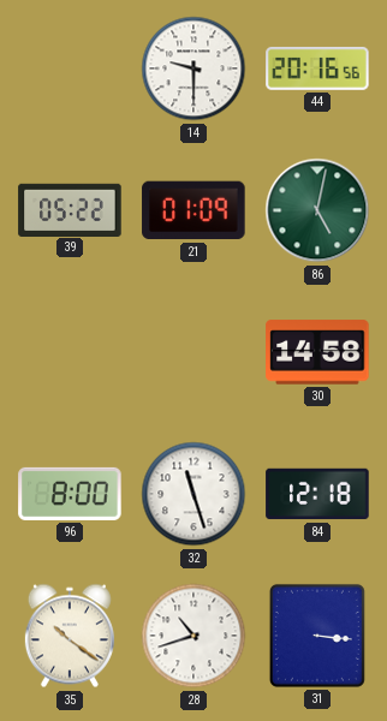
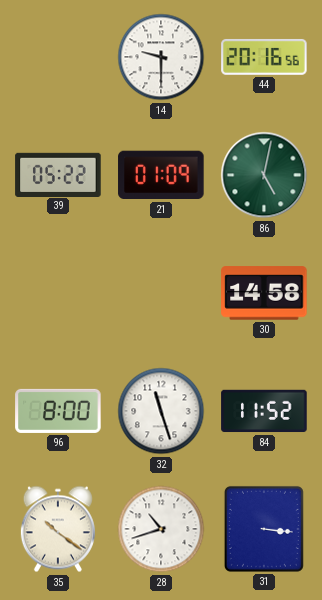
84: 12:18 -> 11:52
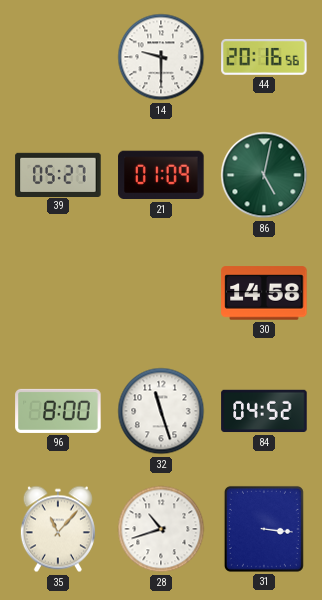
39: 05:22 -> 05:27
84: 11:52 -> 04:52
35: 10:21 -> 11:07
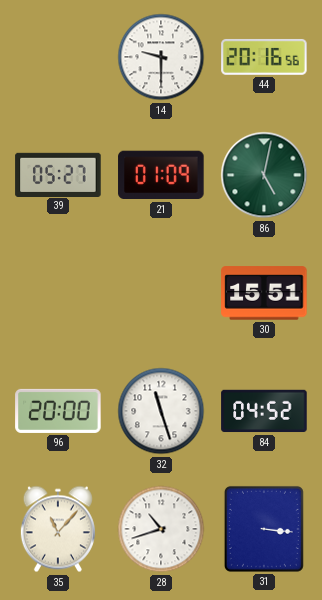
30: 14:58 -> 15:51
96: 8:00 -> 20:00
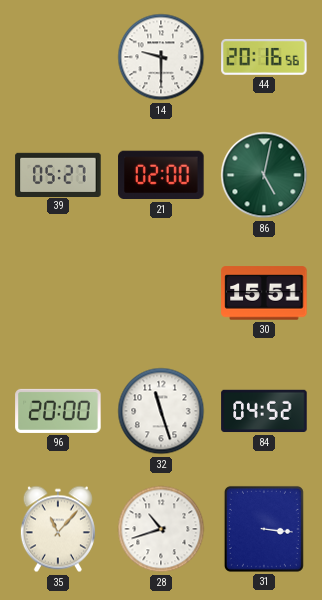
21: 01:09 -> 02:00
